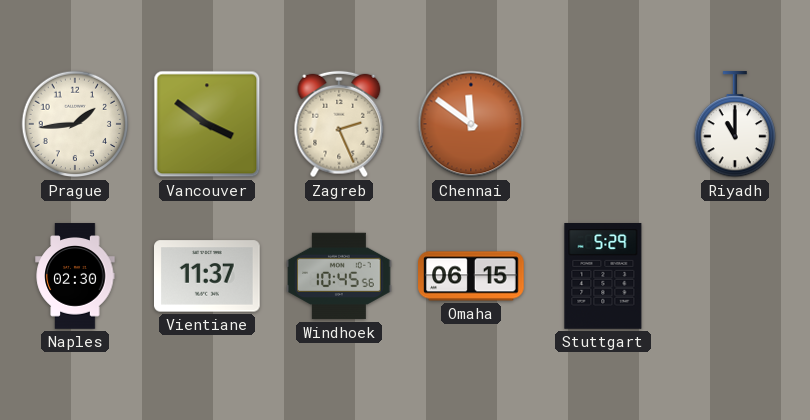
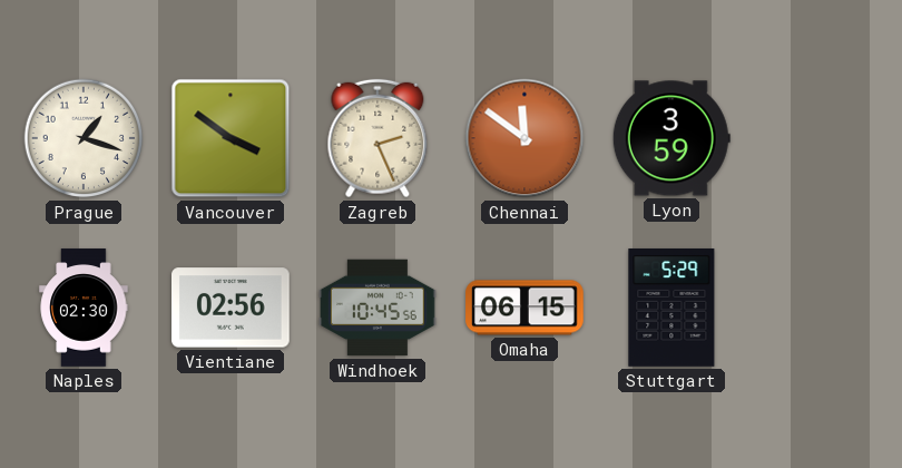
Prague: 1:44 -> 1:18
Lyon: none -> 3:59
Riyadh: 11:00 -> none
Vientiane: 11:37 -> 02:56
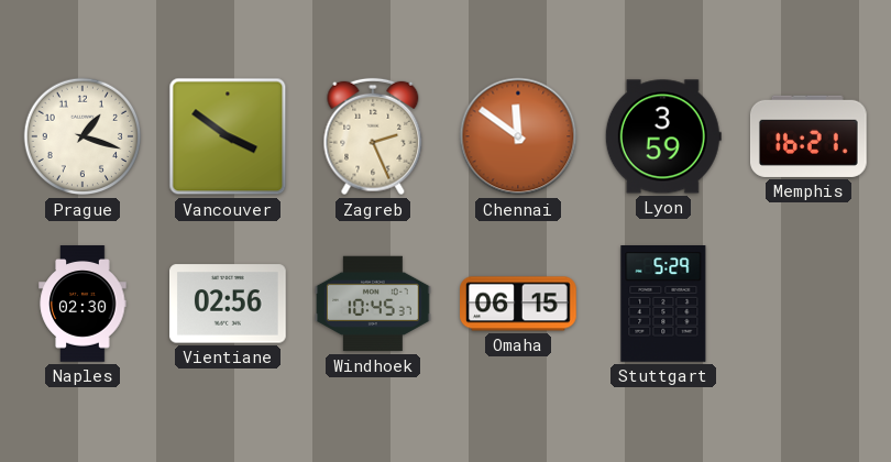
Memphis: none -> 16:21
Windhoek: 10:45:56 -> 10:45:37
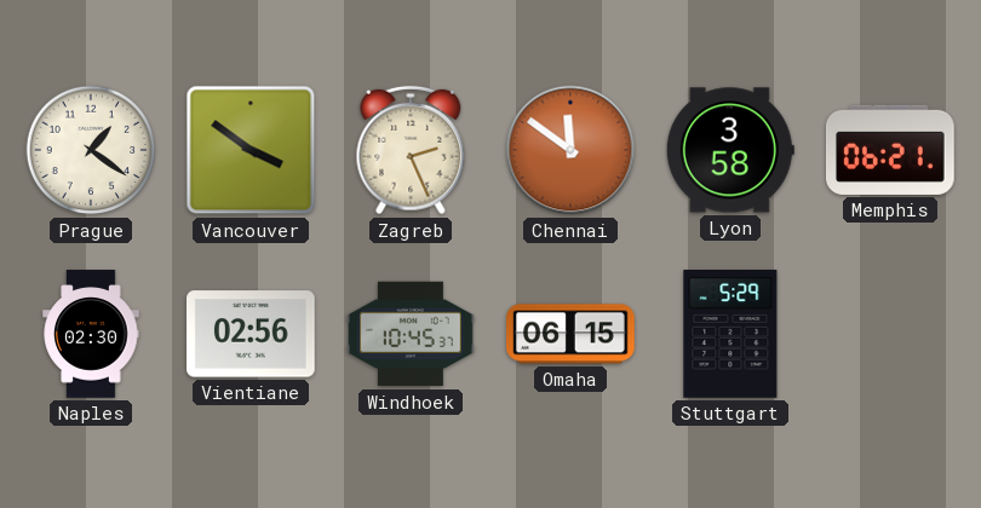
Prague: 1:18 -> 1:21
Lyon: 3:59 -> 3:58
Memphis: 16:21 -> 06:21
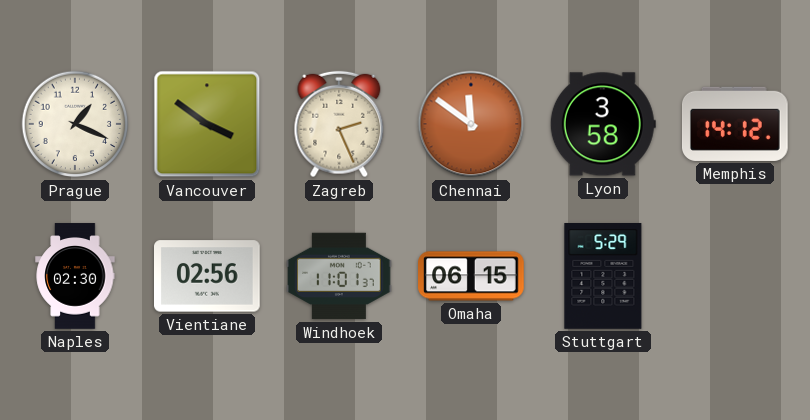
Prague: 1:21 -> 1:19
Memphis: 06:21 -> 14:12
Windhoek: 10:45 -> 11:01
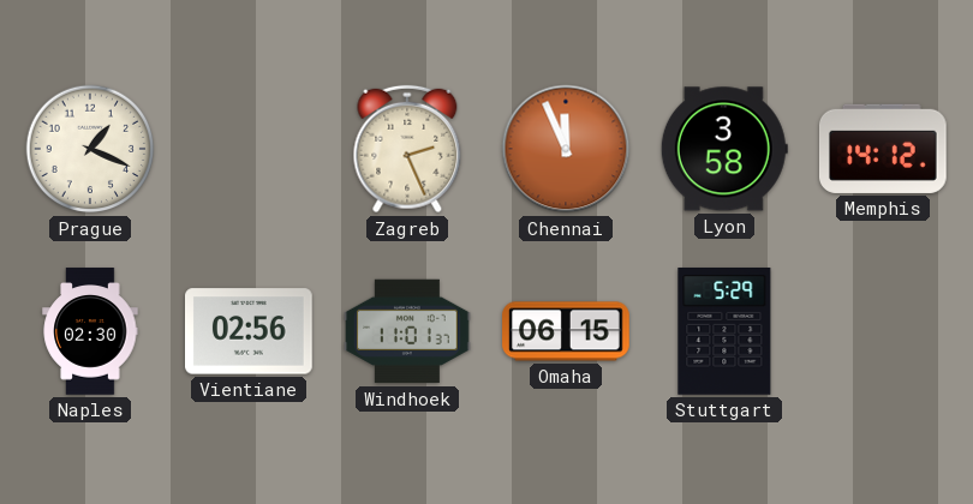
Vancouver: 3:51 -> none
Chennai: 11:51 -> 11:56
